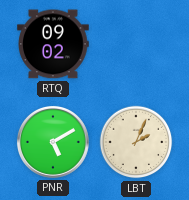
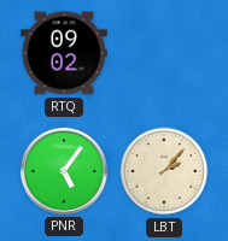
PNR: 5:10 -> 5:06
LBT: 2:04 -> 2:07
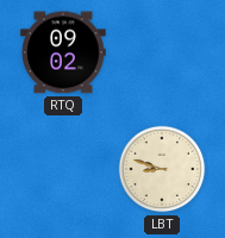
PNR: 5:06 -> none
LBT: 2:07 -> 8:48
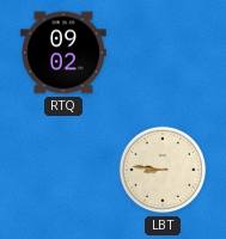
LBT: 8:48 -> 8:46
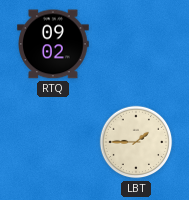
LBT: 8:46 -> 1:45
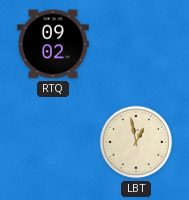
LBT: 1:45 -> 12:58
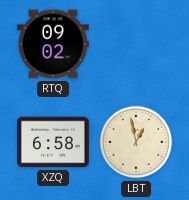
XZQ: none -> 6:58
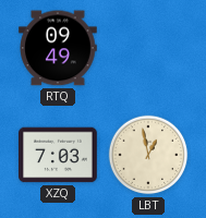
RTQ: 09:02 -> 09:49
XZQ: 6:58 -> 7:03
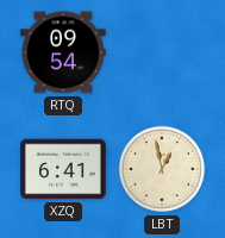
RTQ: 09:49 -> 09:54
XZQ: 7:03 -> 6:41
